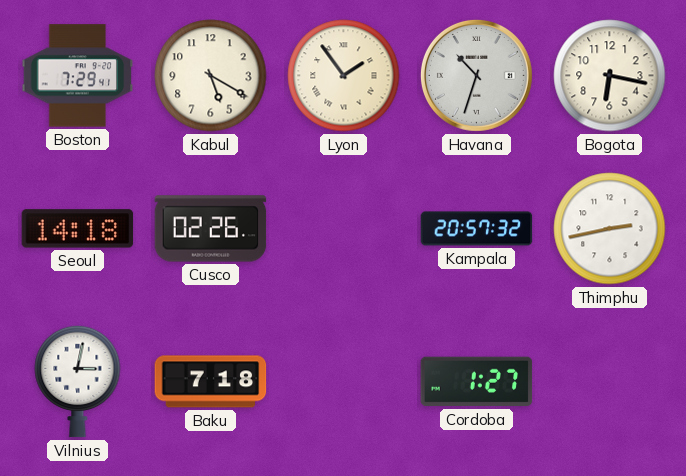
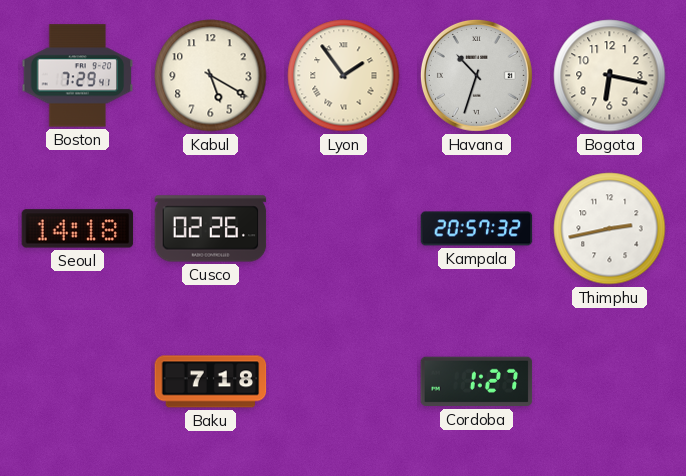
Vilnius: 3:02 -> none
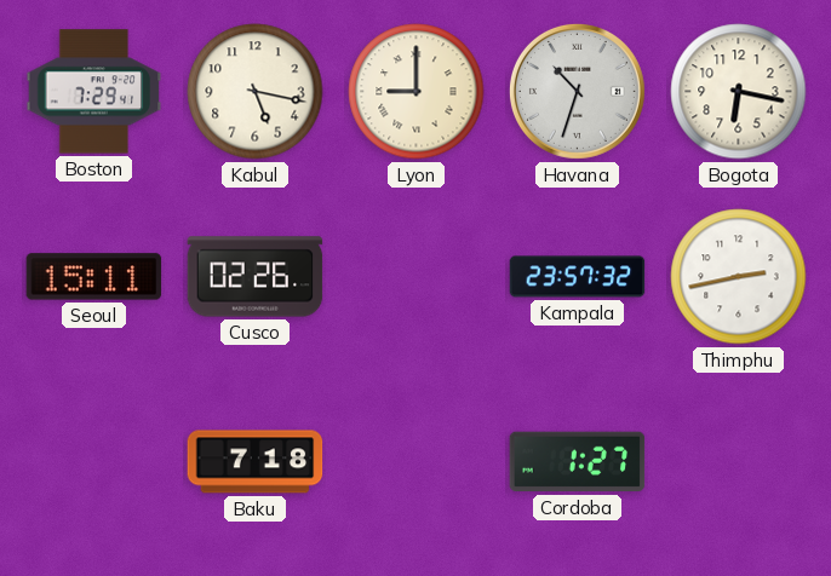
Kabul: 5:20 -> 5:17
Lyon: 1:54 -> 9:00
Seoul: 14:18 -> 15:11
Kampala: 20:57 -> 23:57
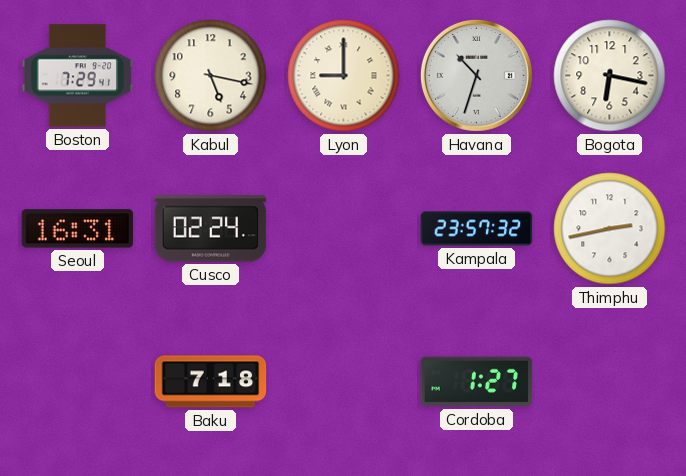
Seoul: 15:11 -> 16:31
Cusco: 02:26 -> 02:24
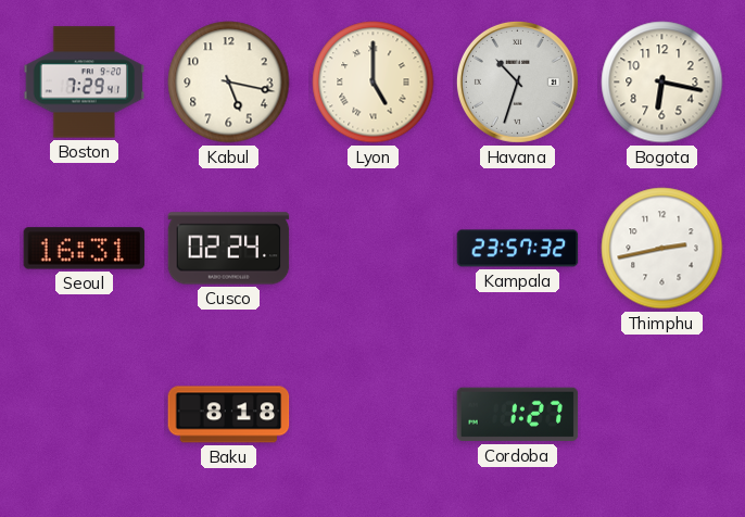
Lyon: 9:00 -> 5:00
Baku: 7:18 -> 8:18
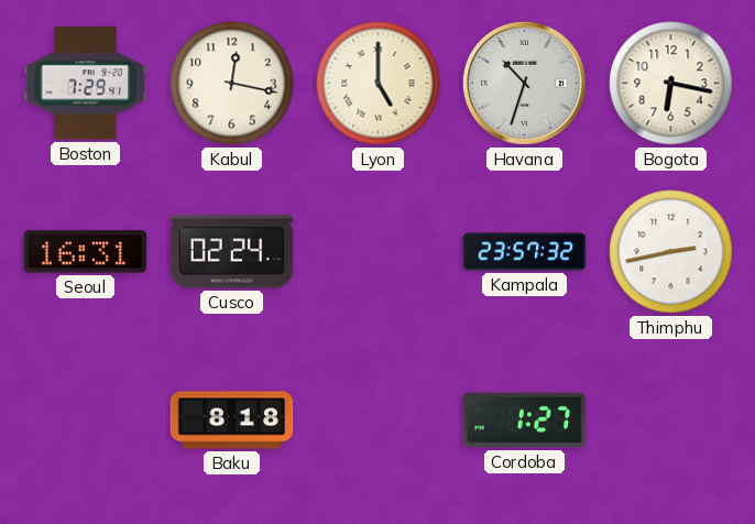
Kabul: 5:17 -> 12:17
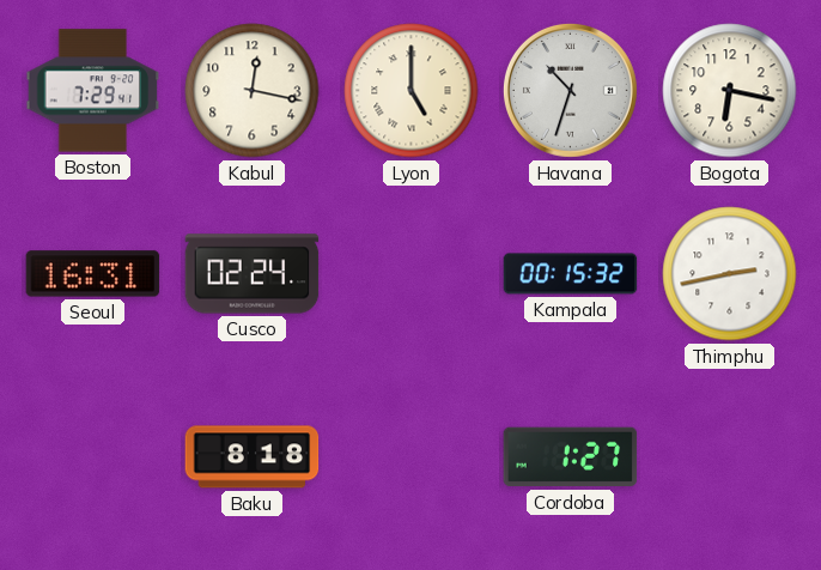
Kampala: 23:57 -> 00:15
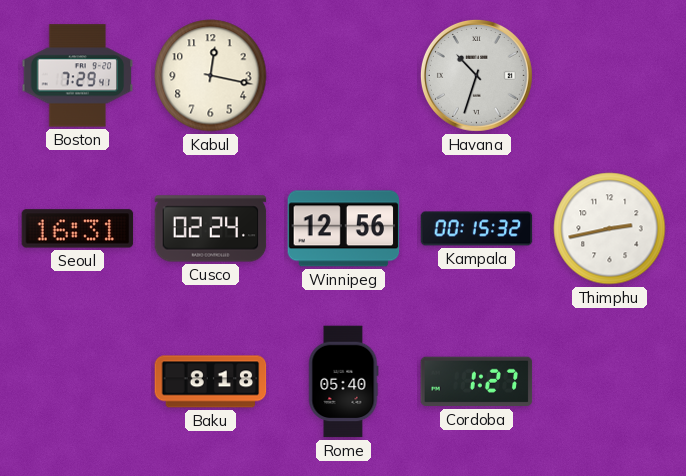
Lyon: 5:00 -> none
Bogota: 6:17 -> none
Winnipeg: none -> 12:56
Rome: none -> 05:40
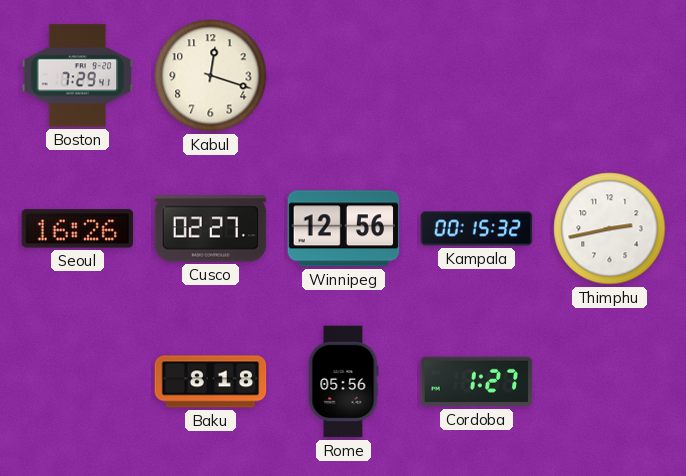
Kabul: 12:17 -> 12:18
Havana: 10:33 -> none
Seoul: 16:31 -> 16:26
Cusco: 02:24 -> 02:27
Rome: 05:40 -> 05:56
